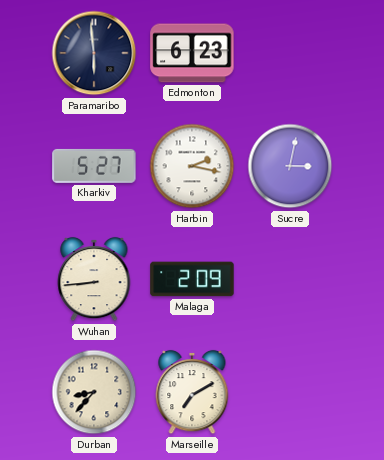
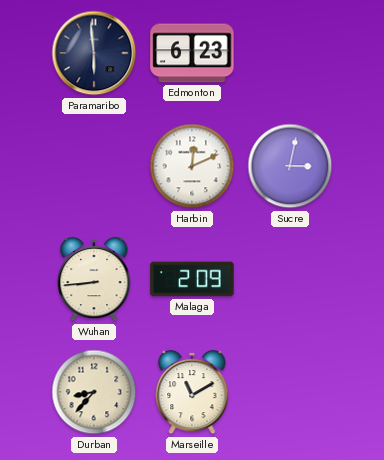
Kharkiv: 5:27 -> none
Harbin: 2:17 -> 12:11
Marseille: 7:10 -> 11:10
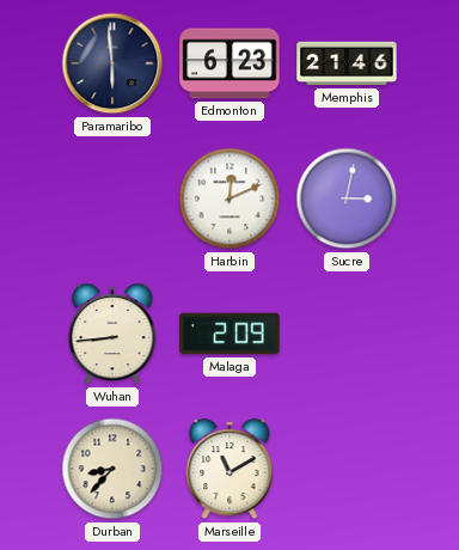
Memphis: none -> 21:46
